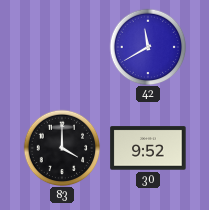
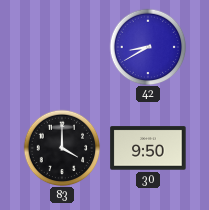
42: 11:40 -> 8:40
30: 9:52 -> 9:50
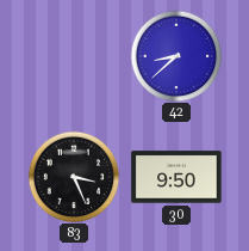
42: 8:40 -> 8:38
83: 4:00 -> 3:26
